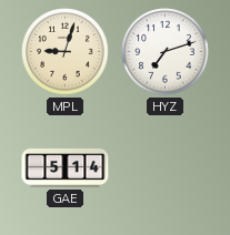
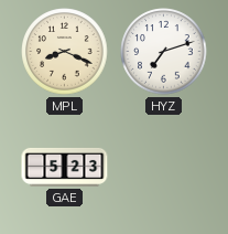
MPL: 9:03 -> 8:19
GAE: 5:14 -> 5:23
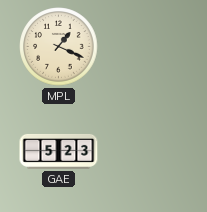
MPL: 8:19 -> 1:19
HYZ: 7:12 -> none
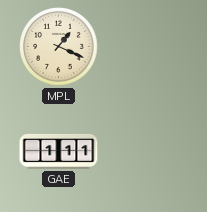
GAE: 5:23 -> 1:11
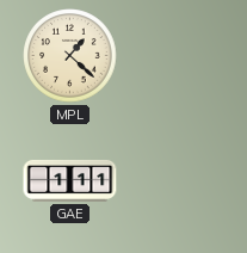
MPL: 1:19 -> 1:22
